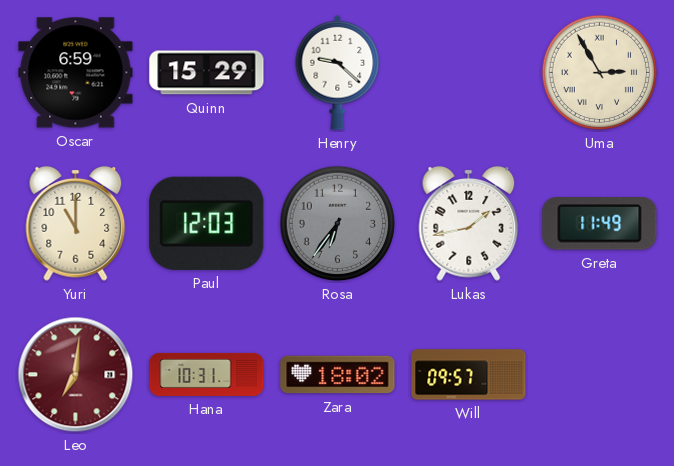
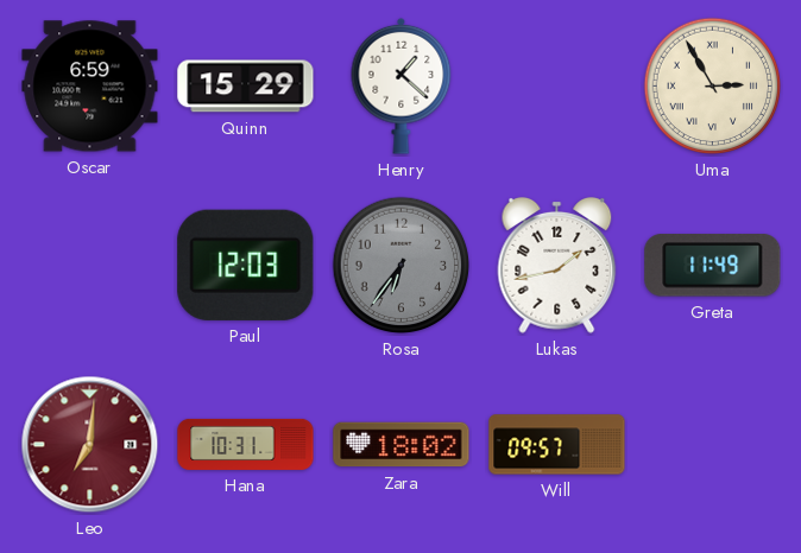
Henry: 9:22 -> 1:22
Yuri: 11:00 -> none
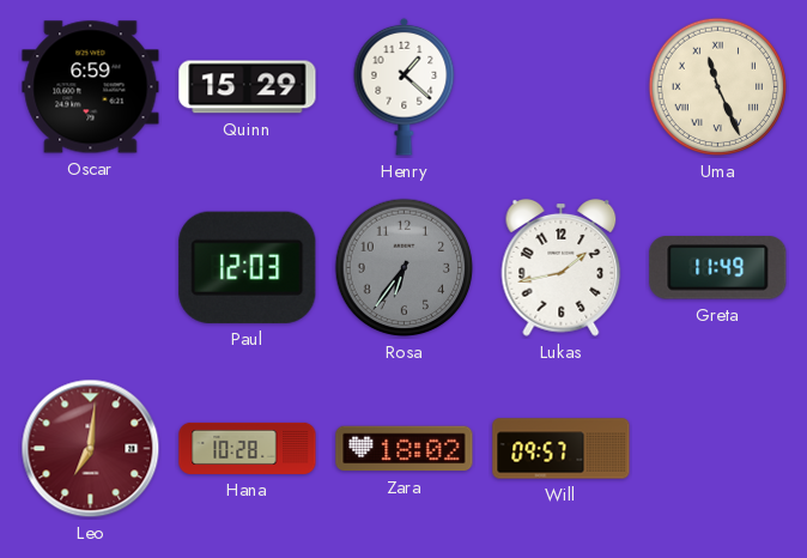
Uma: 2:55 -> 11:26
Hana: 10:31 -> 10:28
